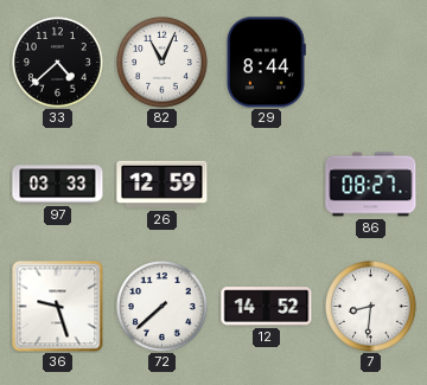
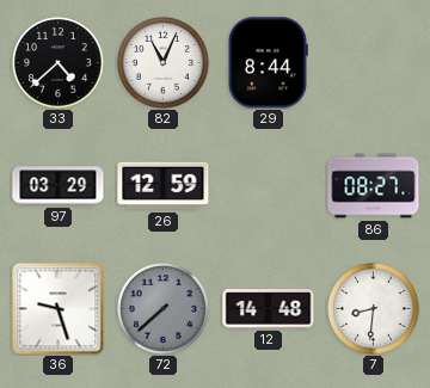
97: 03:33 -> 03:29
72 dial: white -> grey
12: 14:52 -> 14:48
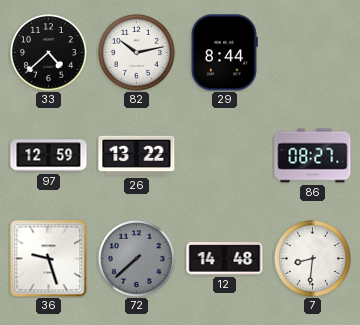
82: 11:04 -> 10:13
97: 03:29 -> 12:59
26: 12:59 -> 13:22
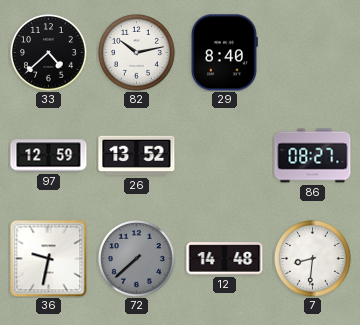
29: 8:44 -> 8:40
26: 13:22 -> 13:52
36: 9:27 -> 9:32
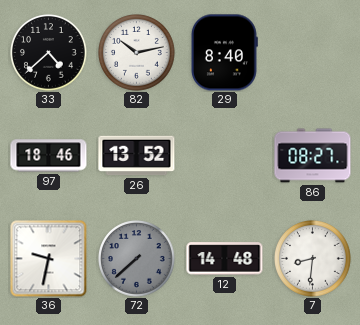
97: 12:59 -> 18:46
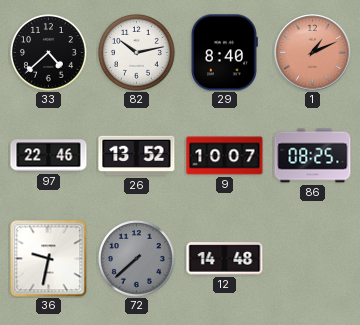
1: none -> 1:11
97: 18:46 -> 22:46
9: none -> 10:07
86: 08:27 -> 08:25
7: 8:31 -> none
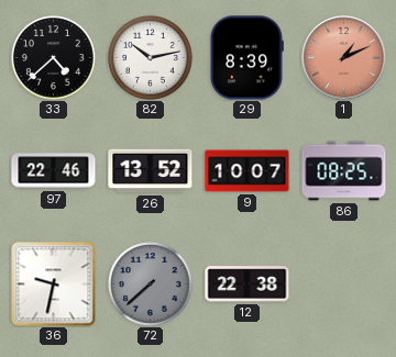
29: 8:40 -> 8:39
12: 14:48 -> 22:38
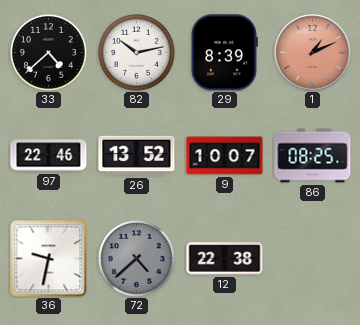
72: 7:38 -> 4:38
